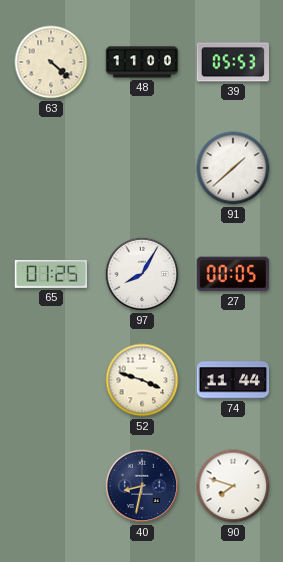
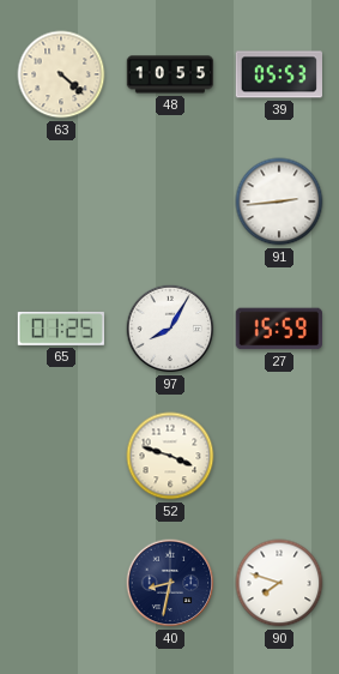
48: 11:00 -> 10:55
91: 1:38 -> 2:44
27: 00:05 -> 15:59
74: 11:44 -> none
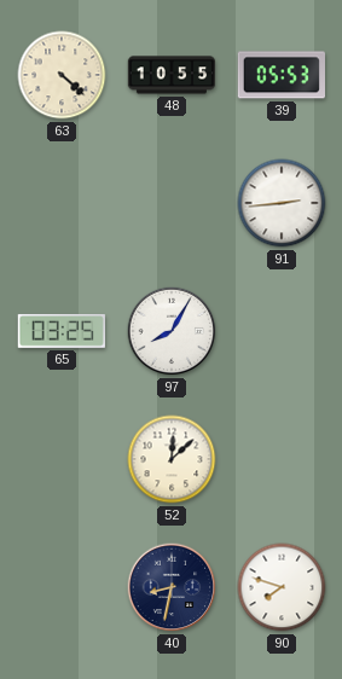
65: 01:25 -> 03:25
27: 15:59 -> none
52: 3:48 -> 12:08
